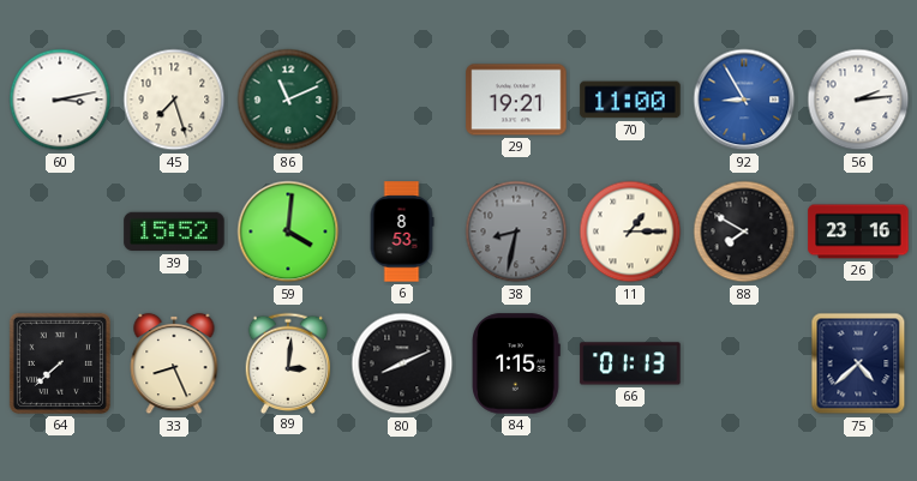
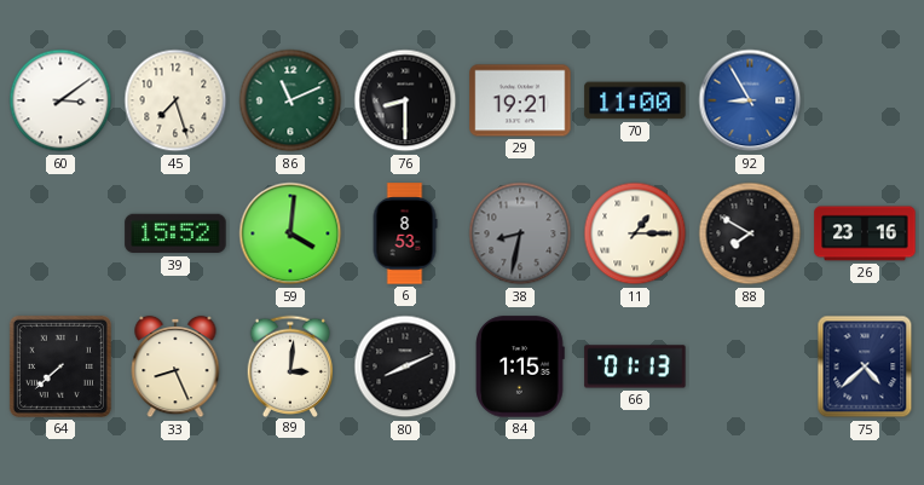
60: 3:13 -> 3:09
76: none -> 8:30
56: 2:14 -> none
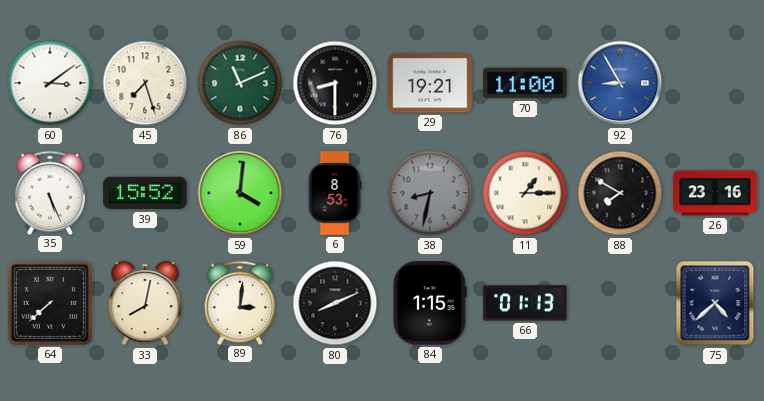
35: none -> 5:26
33: 8:26 -> 8:02
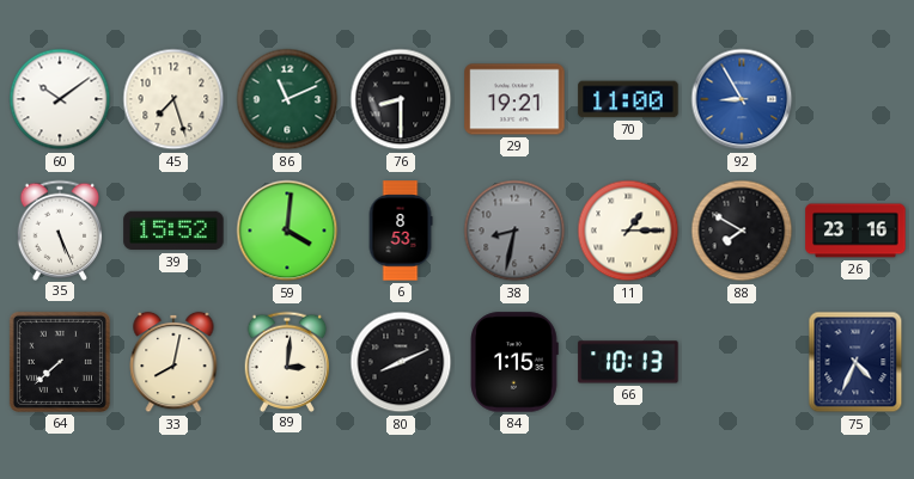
60: 3:09 -> 10:09
66: 01:13 -> 10:13
75: 4:38 -> 4:34
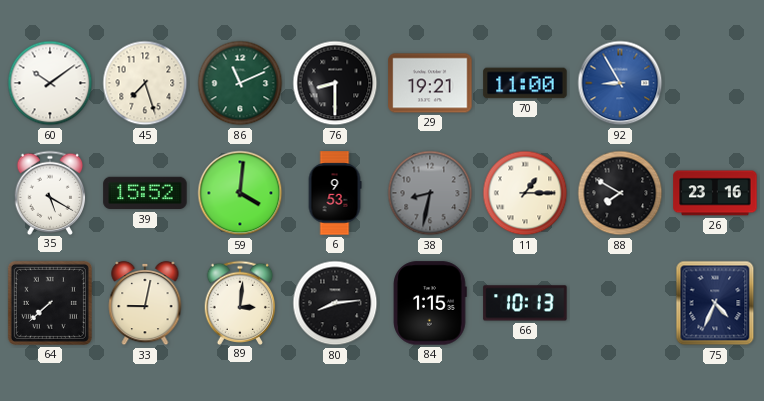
35: 5:26 -> 5:20
6: 8:53 -> 9:53
33: 8:02 -> 9:02
80: 8:11 -> 8:14
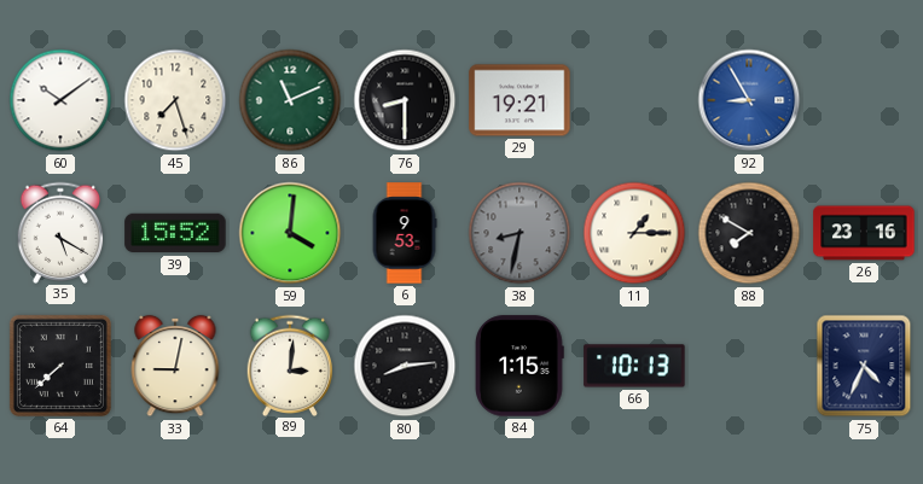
70: 11:00 -> none
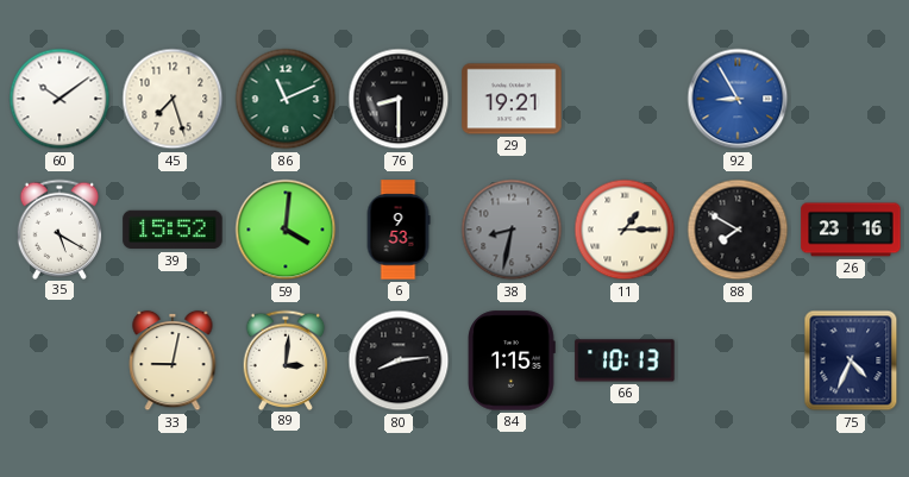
64: 7:38 -> none
